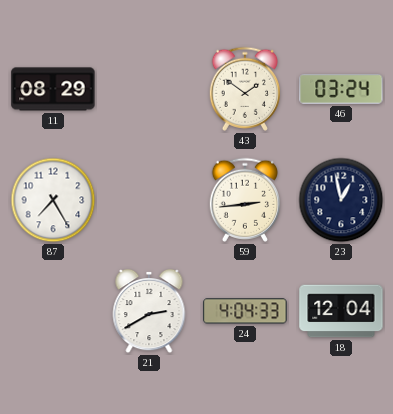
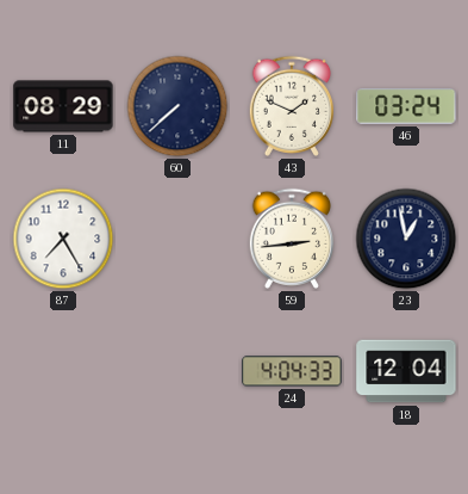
60: none -> 7:38
43: 1:51 -> 1:49
21: 2:40 -> none
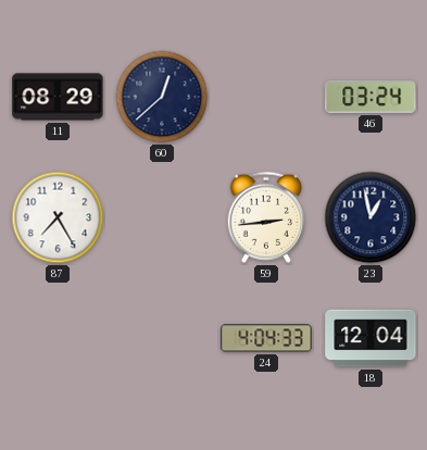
60: 7:38 -> 12:38
43: 1:49 -> none
